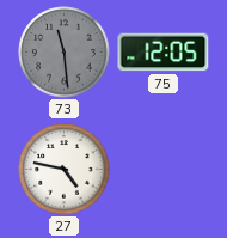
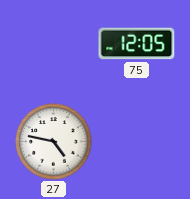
73: 11:29 -> none
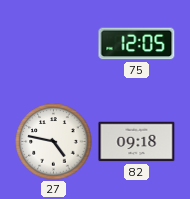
82: none -> 09:18
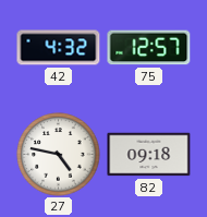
42: none -> 4:32
75: 12:05 -> 12:57
